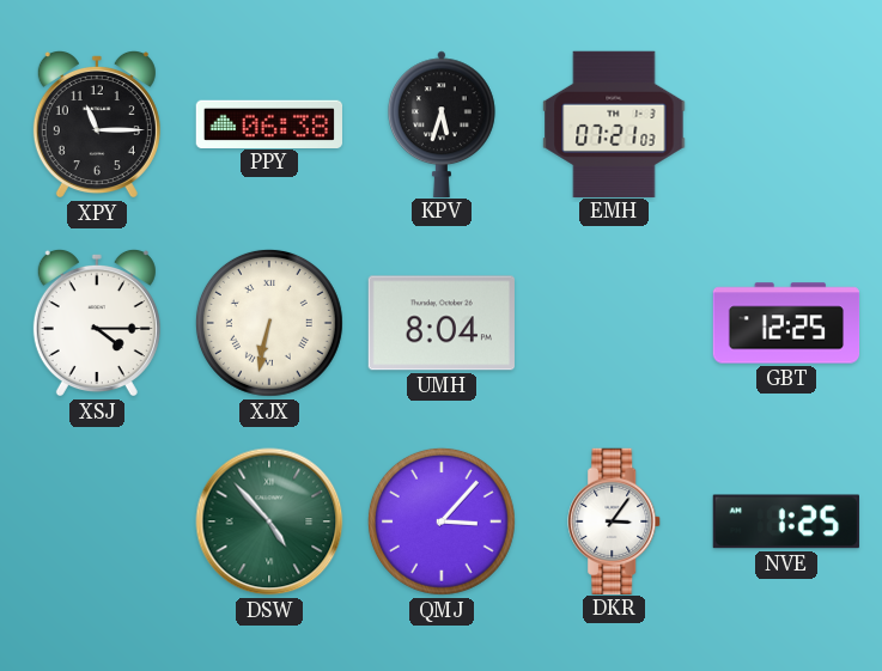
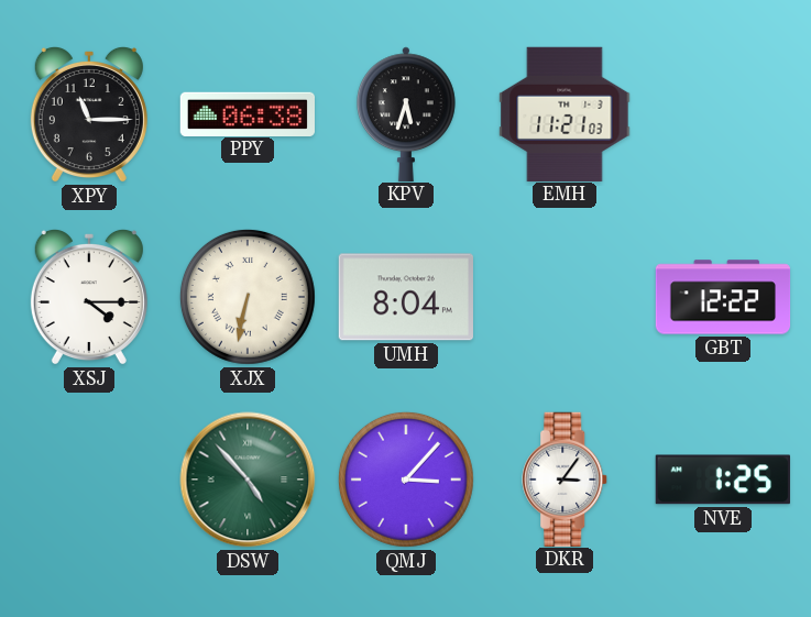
EMH: 07:21 -> 11:21
GBT: 12:25 -> 12:22
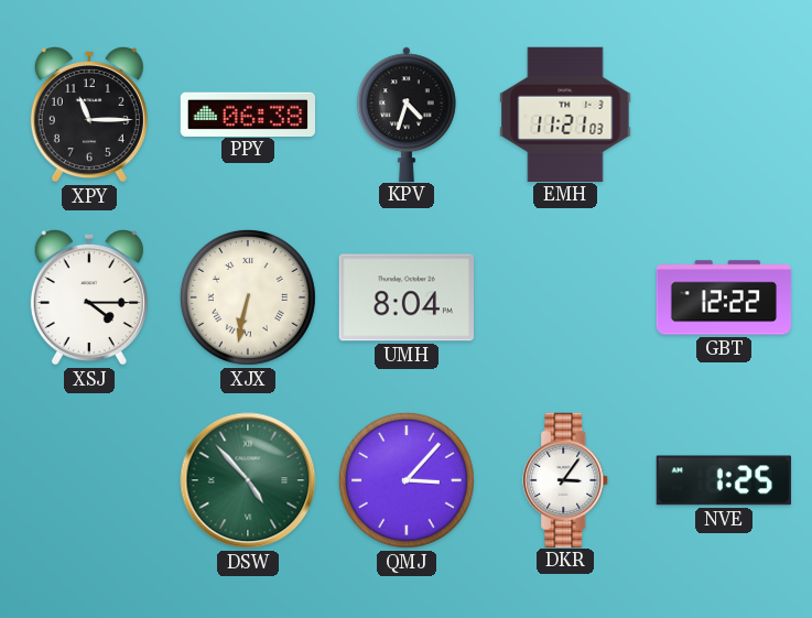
KPV: 5:33 -> 4:33
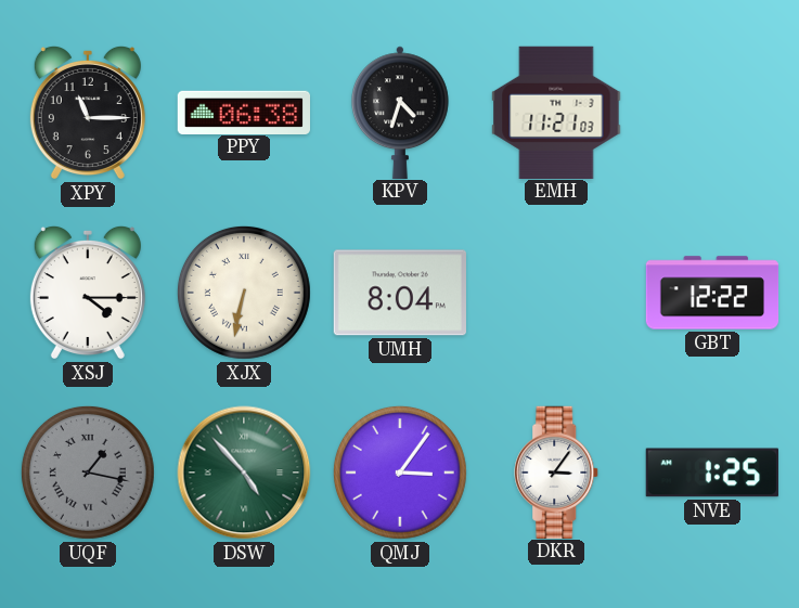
UQF: none -> 1:17
QMJ: 3:07 -> 3:06
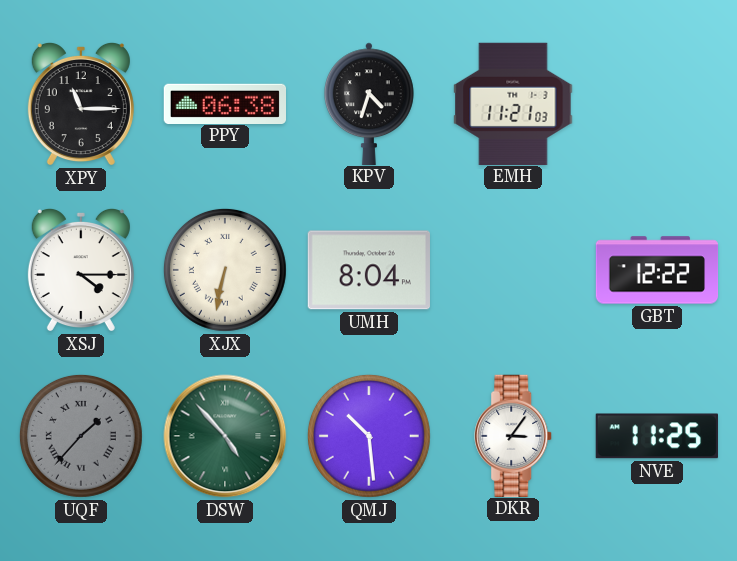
UQF: 1:17 -> 1:37
QMJ: 3:06 -> 10:29
NVE: 1:25 -> 11:25
